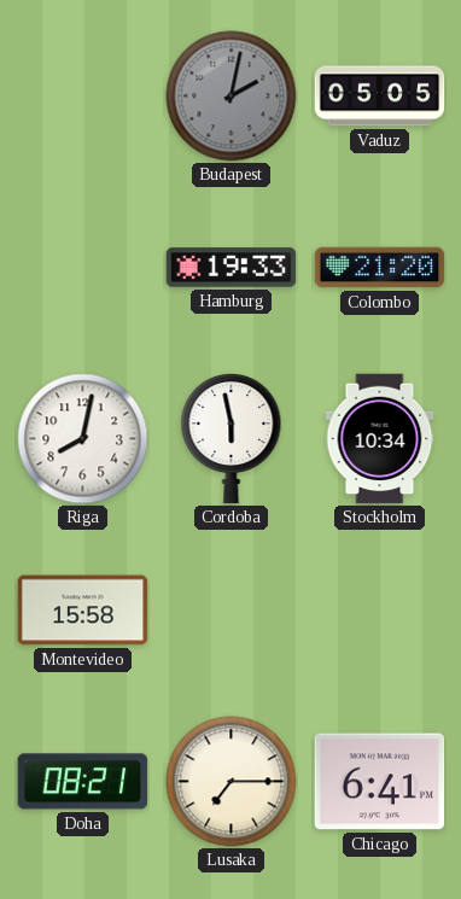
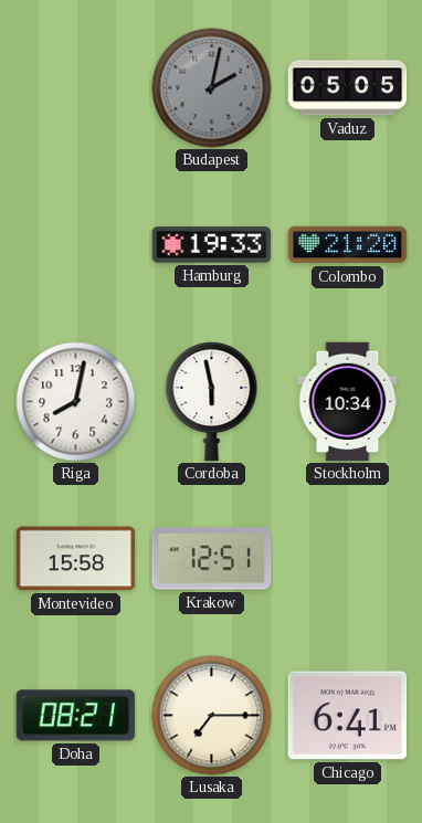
Krakow: none -> 12:51
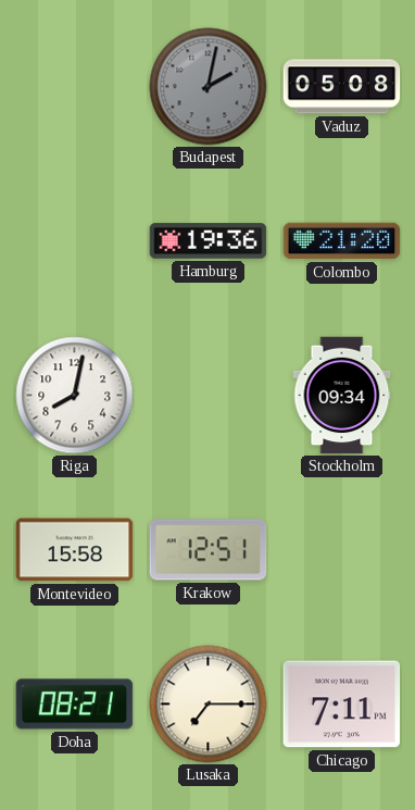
Vaduz: 05:05 -> 05:08
Hamburg: 19:33 -> 19:36
Cordoba: 5:58 -> none
Stockholm: 10:34 -> 09:34
Chicago: 6:41 -> 7:11
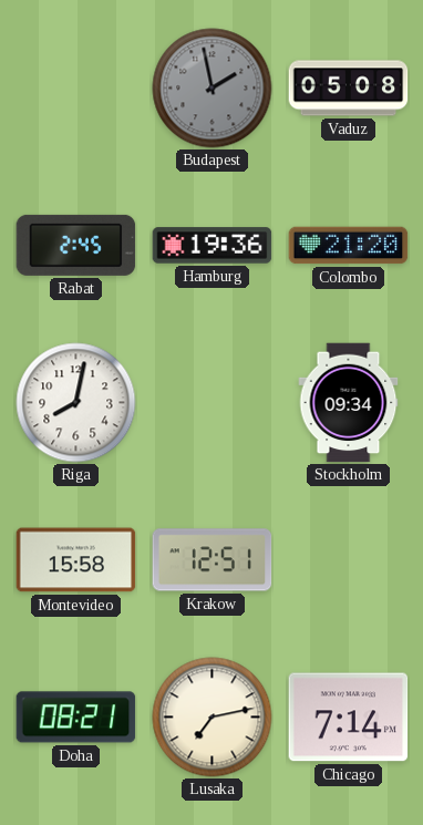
Budapest: 2:02 -> 1:58
Rabat: none -> 2:45
Lusaka: 7:15 -> 7:13
Chicago: 7:11 -> 7:14
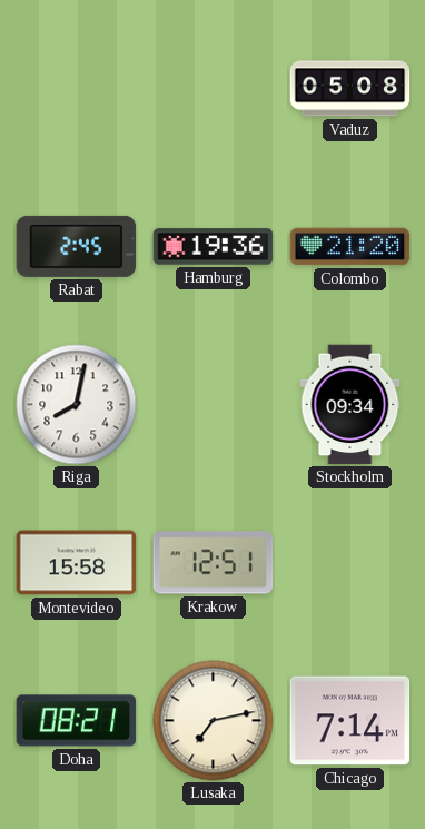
Budapest: 1:58 -> none
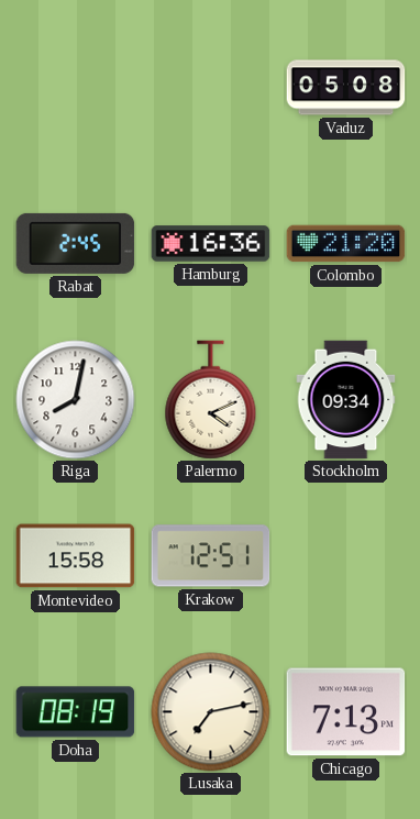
Hamburg: 19:36 -> 16:36
Palermo: none -> 4:11
Doha: 08:21 -> 08:19
Chicago: 7:14 -> 7:13
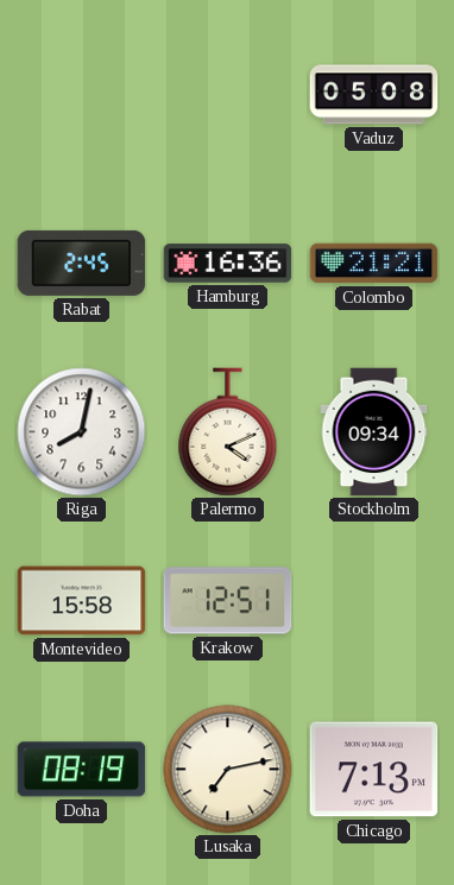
Colombo: 21:20 -> 21:21
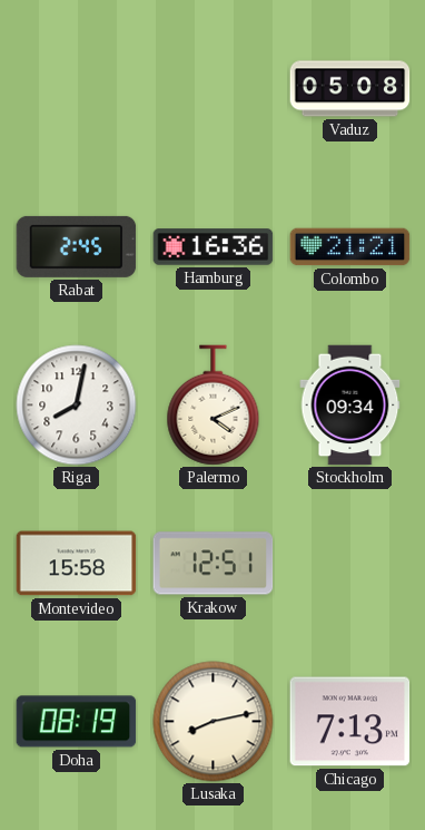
Lusaka: 7:13 -> 8:13
